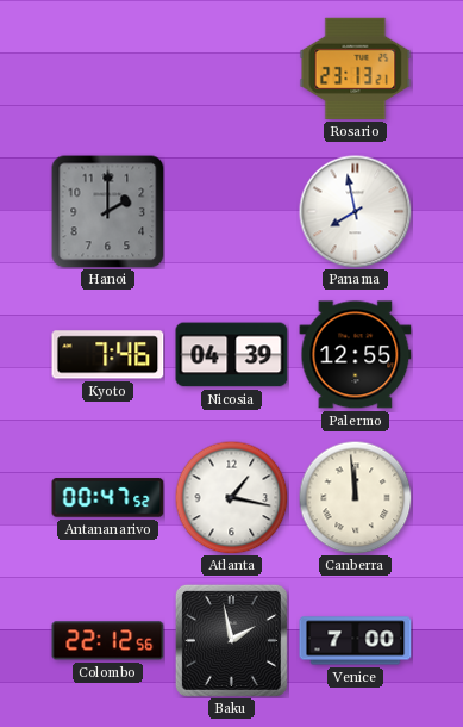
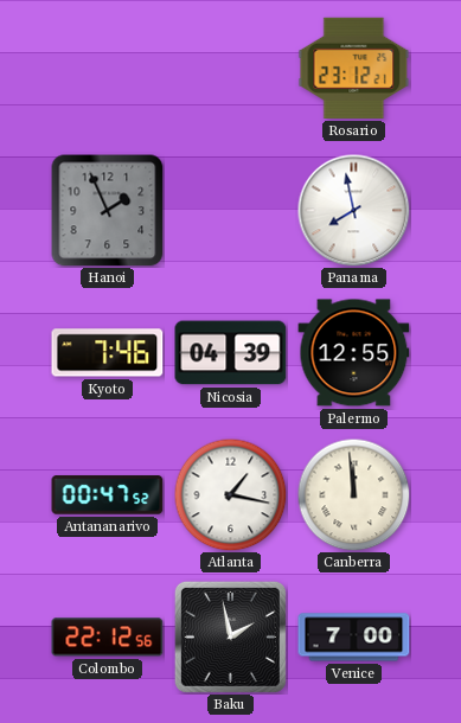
Rosario: 23:13 -> 23:12
Hanoi: 2:00 -> 1:56
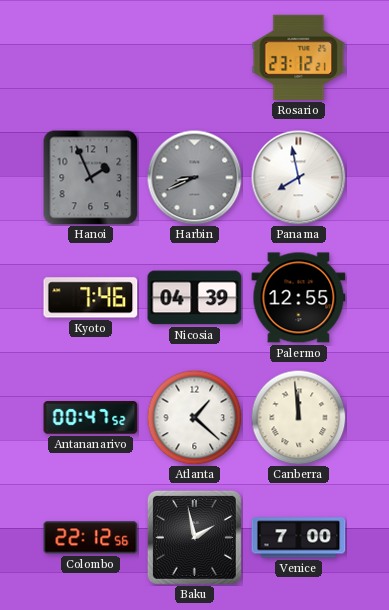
Harbin: none -> 8:41
Atlanta: 1:17 -> 1:22
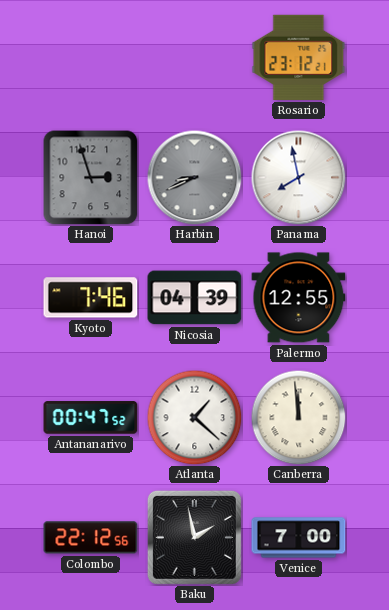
Hanoi: 1:56 -> 2:57
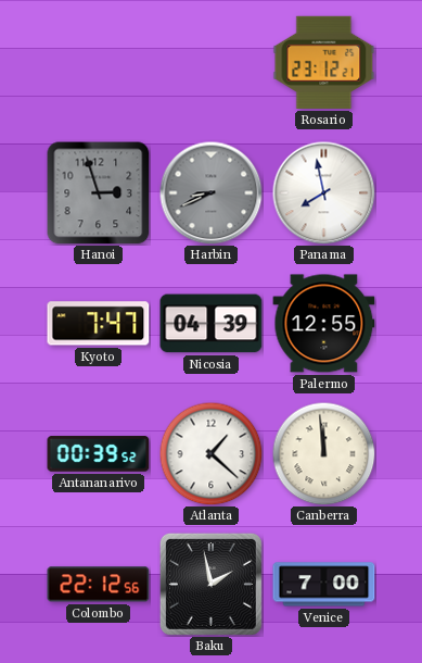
Kyoto: 7:46 -> 7:47
Antananarivo: 00:47 -> 00:39
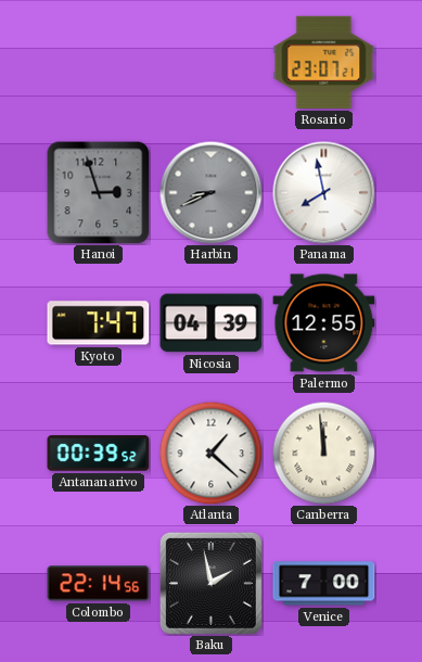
Rosario: 23:12 -> 23:07
Colombo: 22:12 -> 22:14
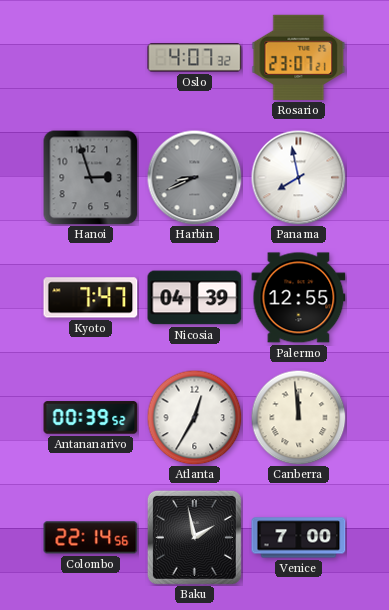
Oslo: none -> 4:07
Atlanta: 1:22 -> 12:35
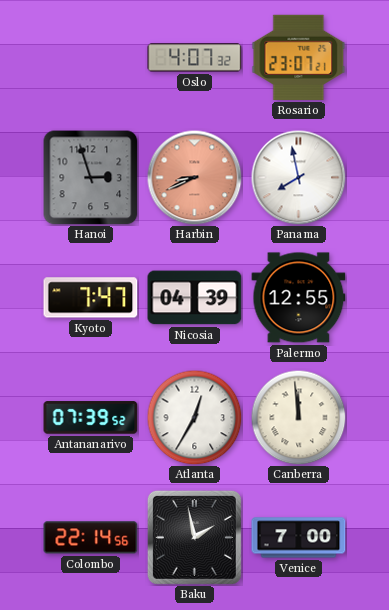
Harbin dial: grey -> salmon
Antananarivo: 00:39 -> 07:39
